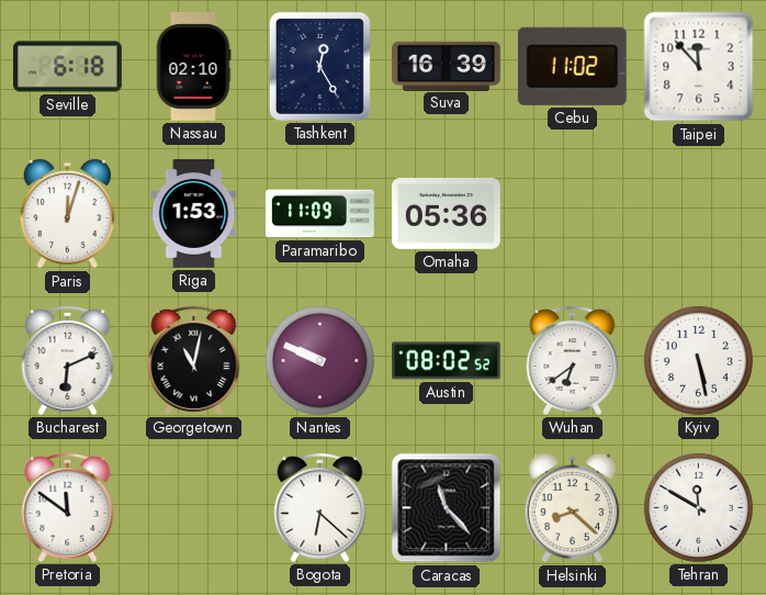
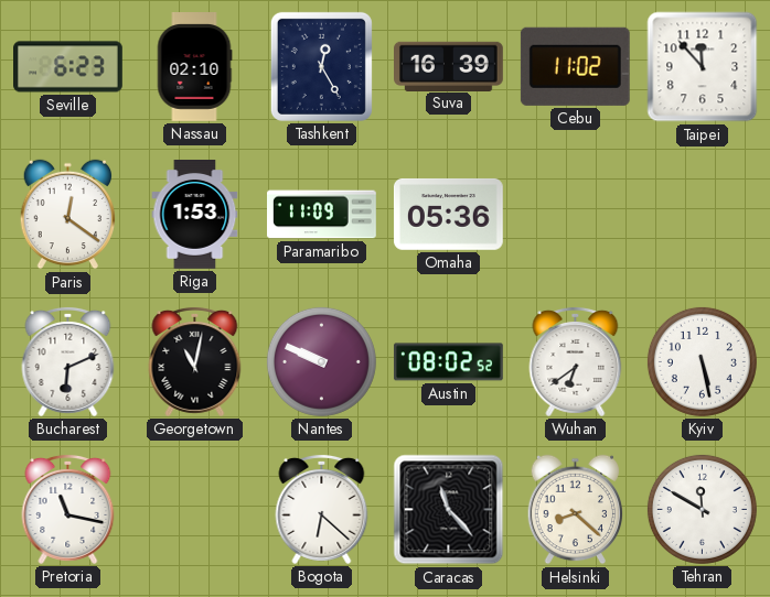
Seville: 6:18 -> 6:23
Paris: 12:03 -> 12:21
Pretoria: 11:51 -> 11:17
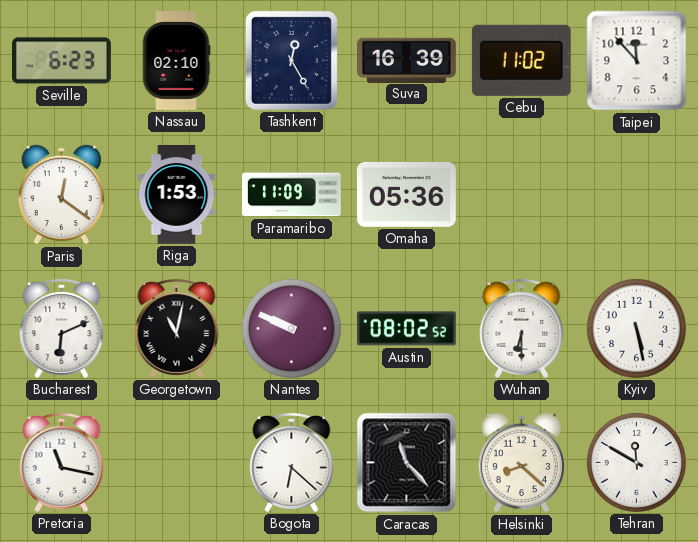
Wuhan: 6:39 -> 6:30
